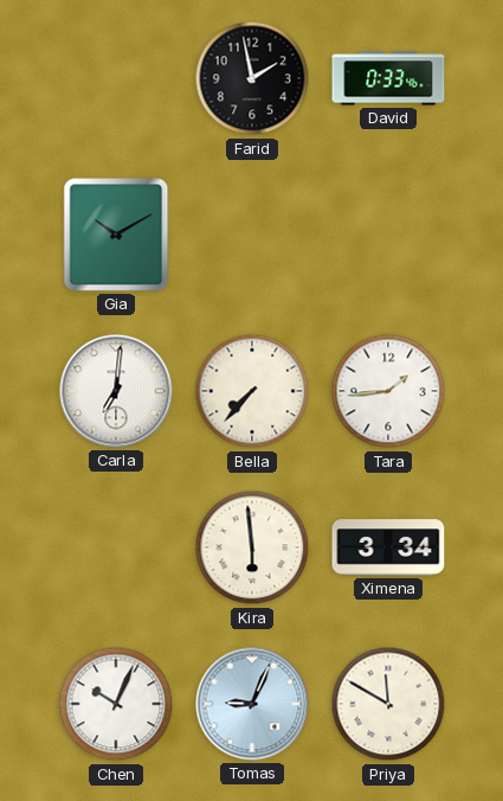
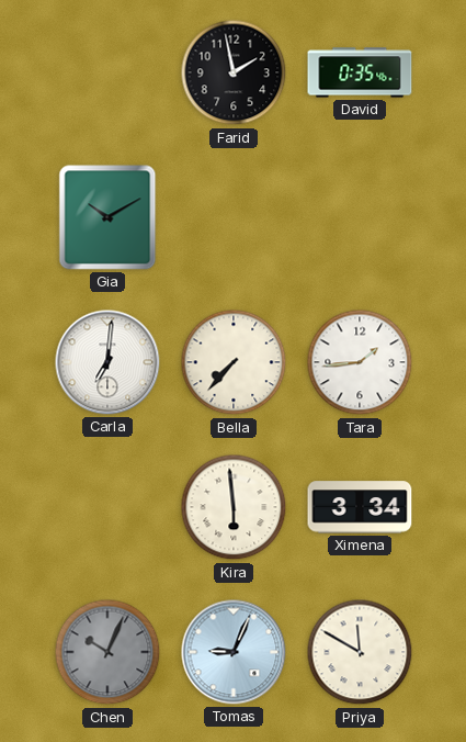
David: 0:33 -> 0:35
Chen dial: white -> grey
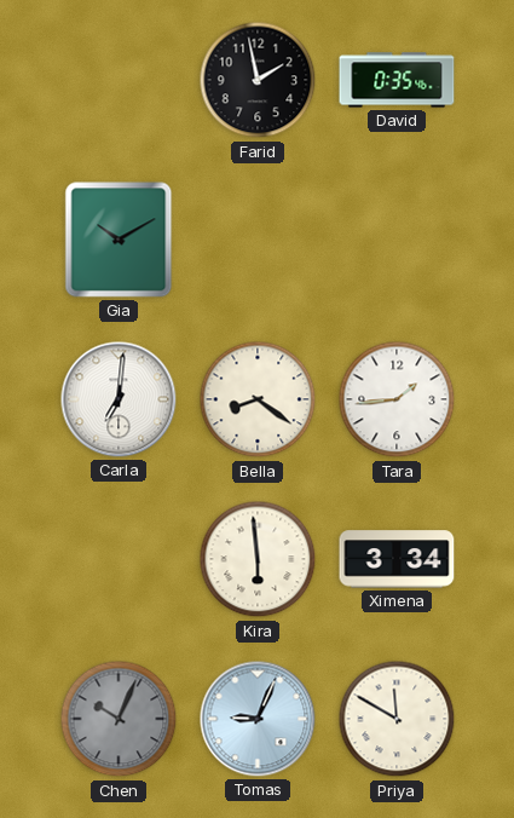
Bella: 7:37 -> 8:21
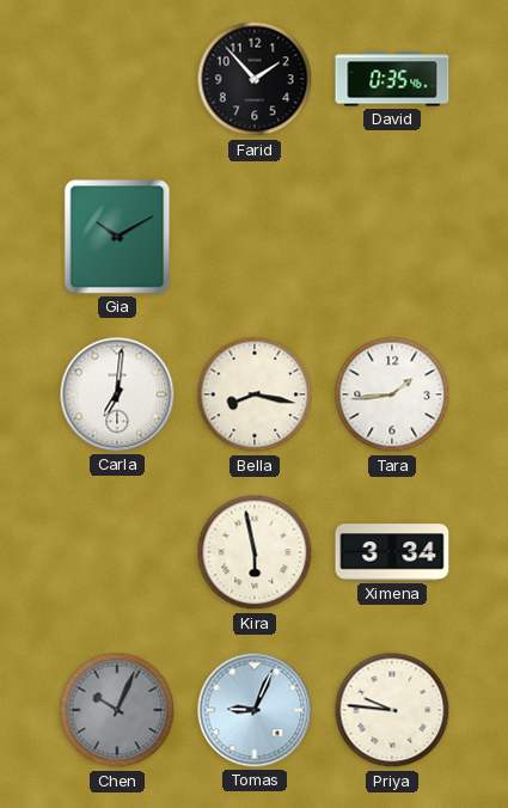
Farid: 1:58 -> 1:53
Bella: 8:21 -> 8:17
Kira: 5:59 -> 5:58
Priya: 11:50 -> 9:46
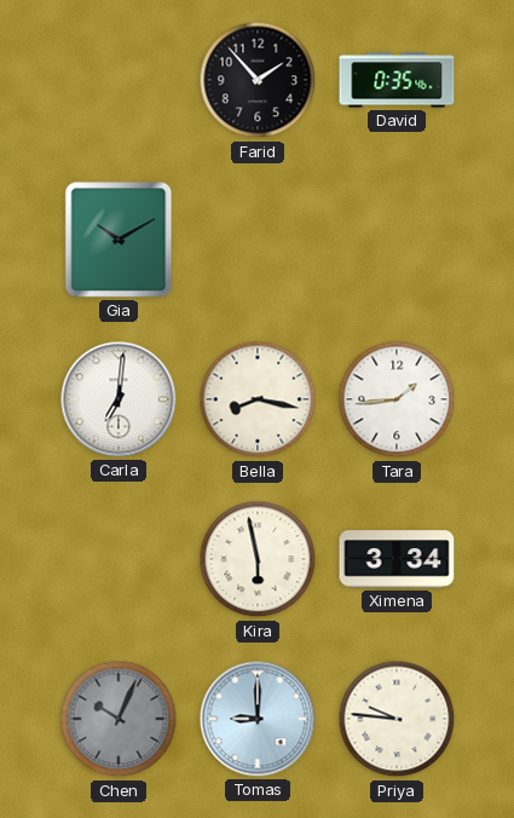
Tomas: 9:04 -> 9:00
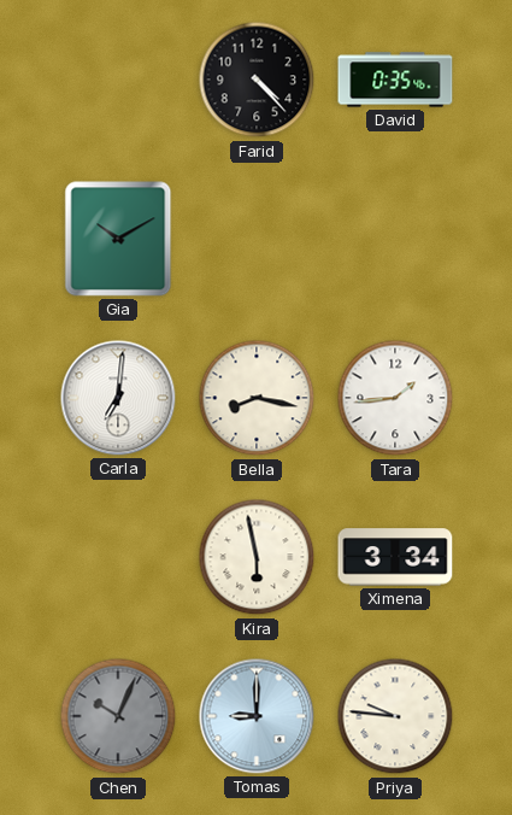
Farid: 1:53 -> 4:23
